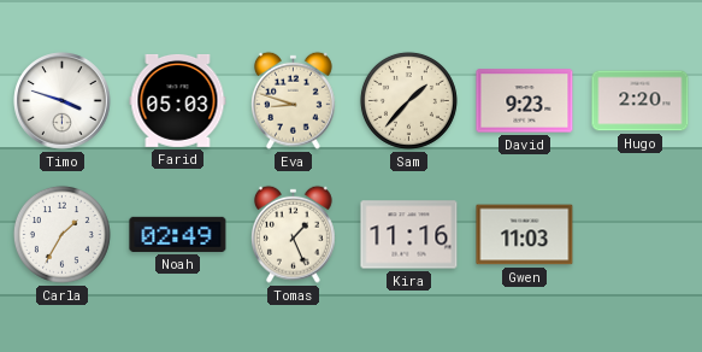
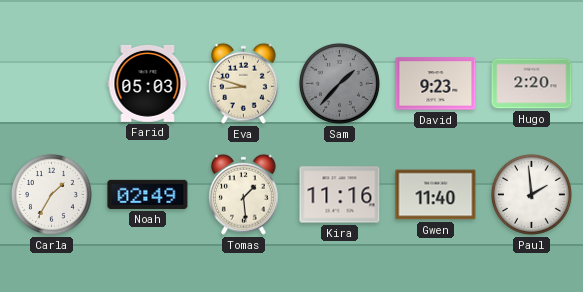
Timo: 3:48 -> none
Sam dial: cream -> grey
Tomas: 1:26 -> 1:29
Gwen: 11:03 -> 11:40
Paul: none -> 1:59
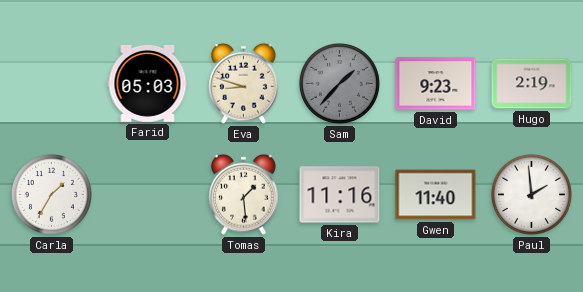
Hugo: 2:20 -> 2:19
Noah: 02:49 -> none
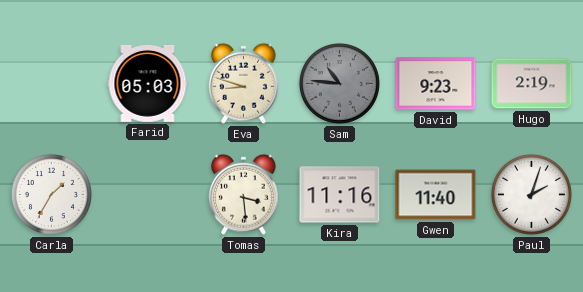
Sam: 1:37 -> 10:46
Tomas: 1:29 -> 3:29
Paul: 1:59 -> 2:03
